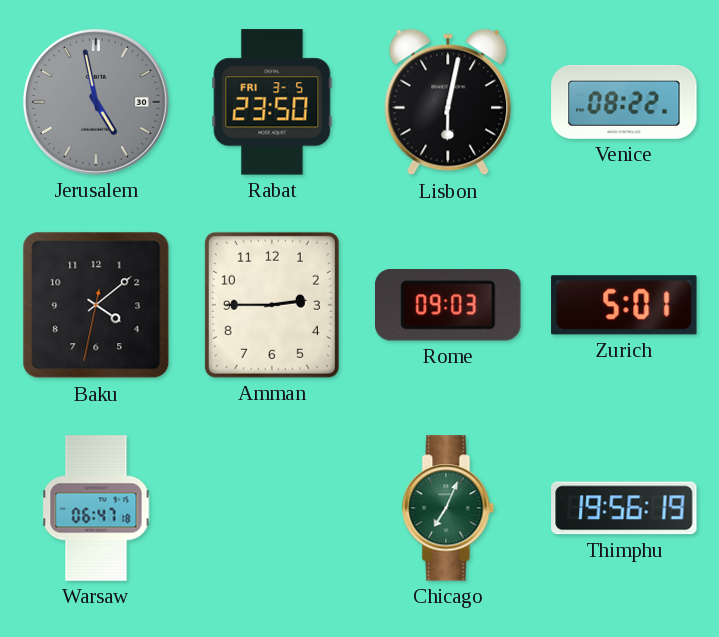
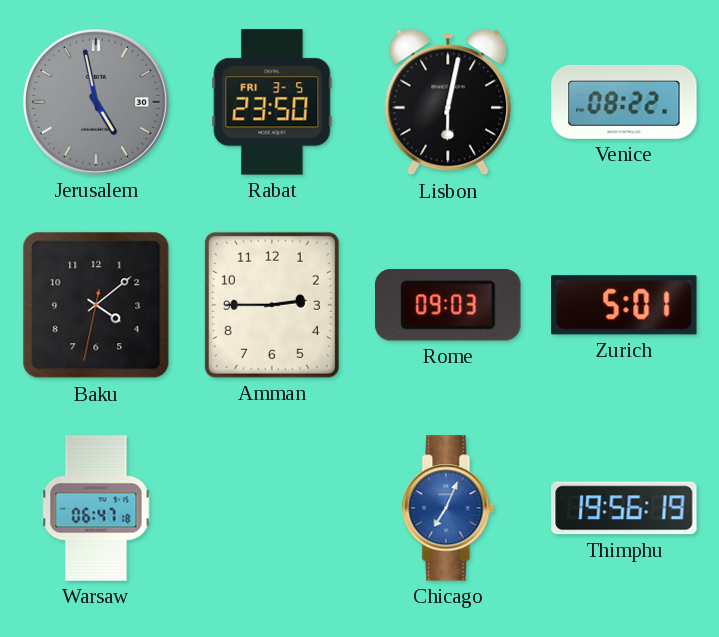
Chicago dial: green -> blue
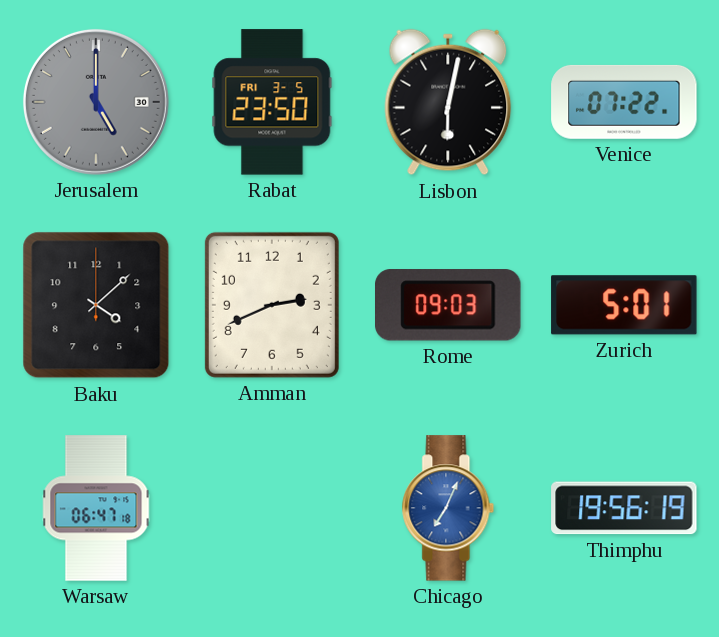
Jerusalem: 4:58 -> 5:00
Venice: 08:22 -> 07:22
Baku: 4:08:32 -> 4:08:00
Amman: 2:45 -> 2:41
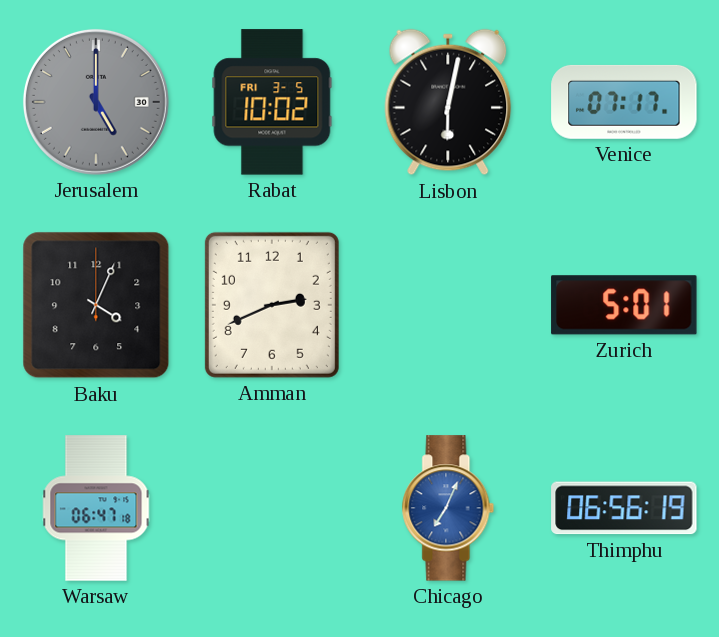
Rabat: 23:50 -> 10:02
Venice: 07:22 -> 07:17
Baku: 4:08 -> 4:04
Rome: 09:03 -> none
Thimphu: 19:56 -> 06:56
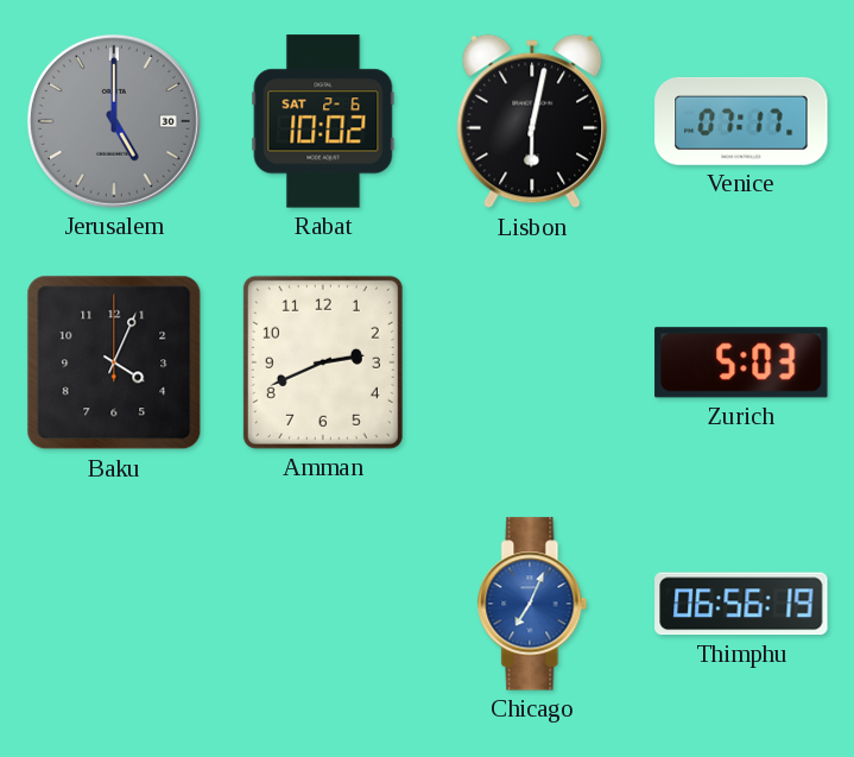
Rabat date: FRI 3-5 -> SAT 2-6
Zurich: 5:01 -> 5:03
Warsaw: 06:47 -> none
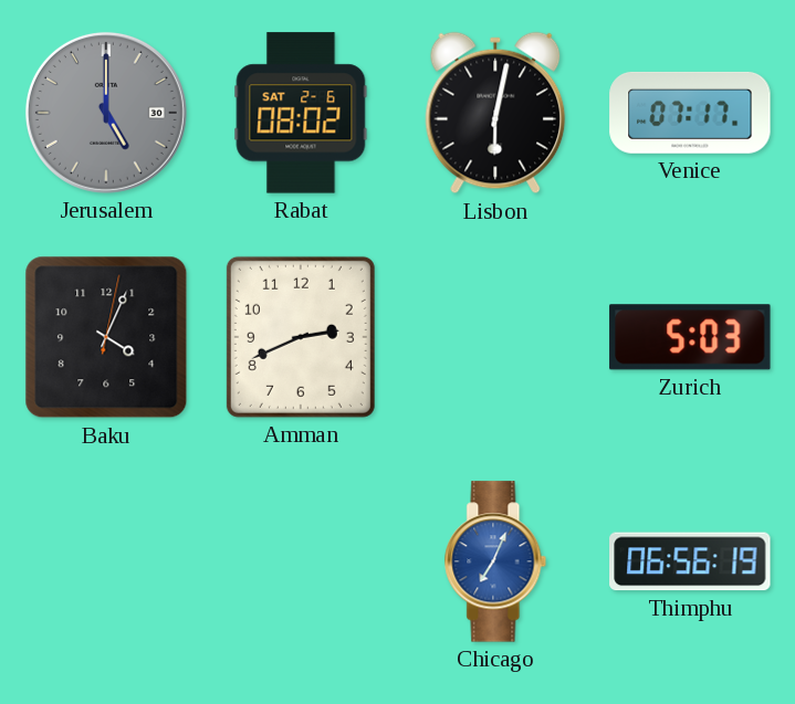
Rabat: 10:02 -> 08:02
Baku: 4:04:00 -> 4:04:02
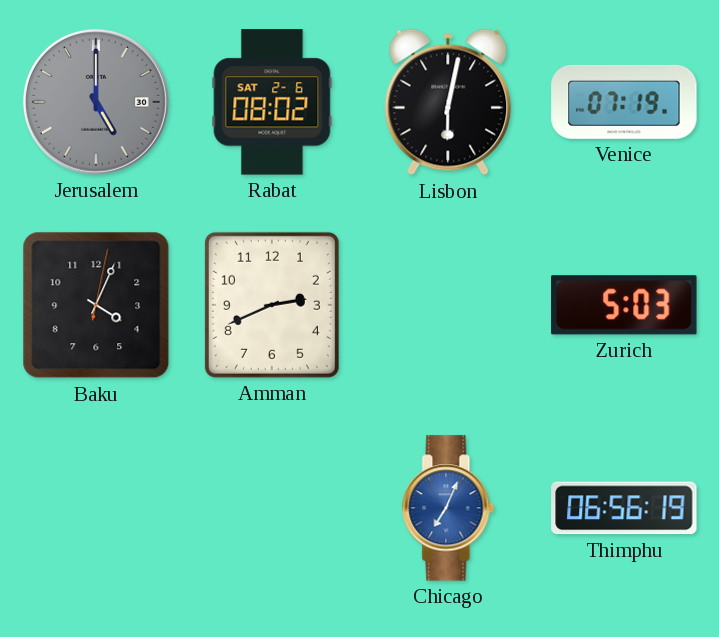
Venice: 07:17 -> 07:19
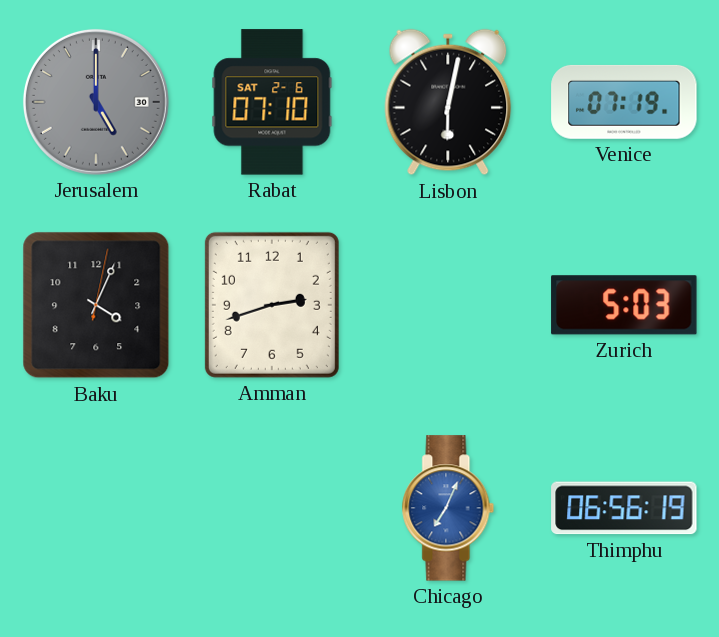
Rabat: 08:02 -> 07:10
Amman: 2:41 -> 2:42
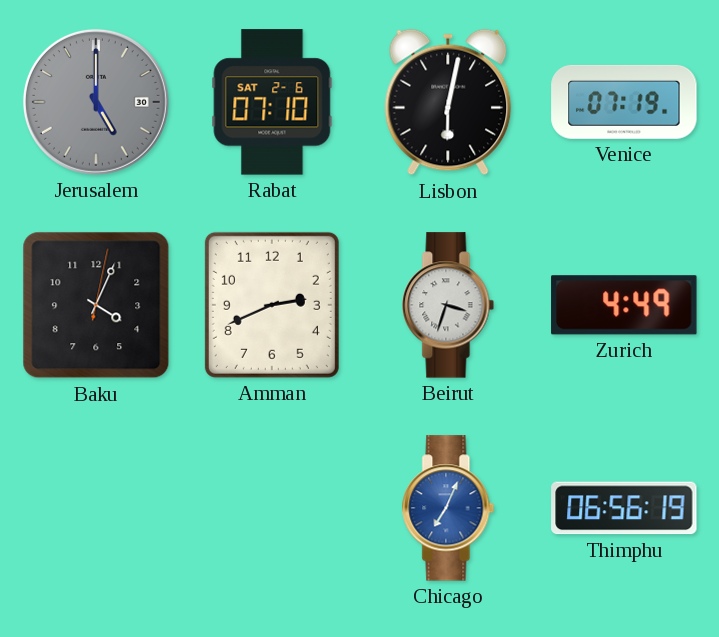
Amman: 2:42 -> 2:41
Beirut: none -> 3:33
Zurich: 5:03 -> 4:49
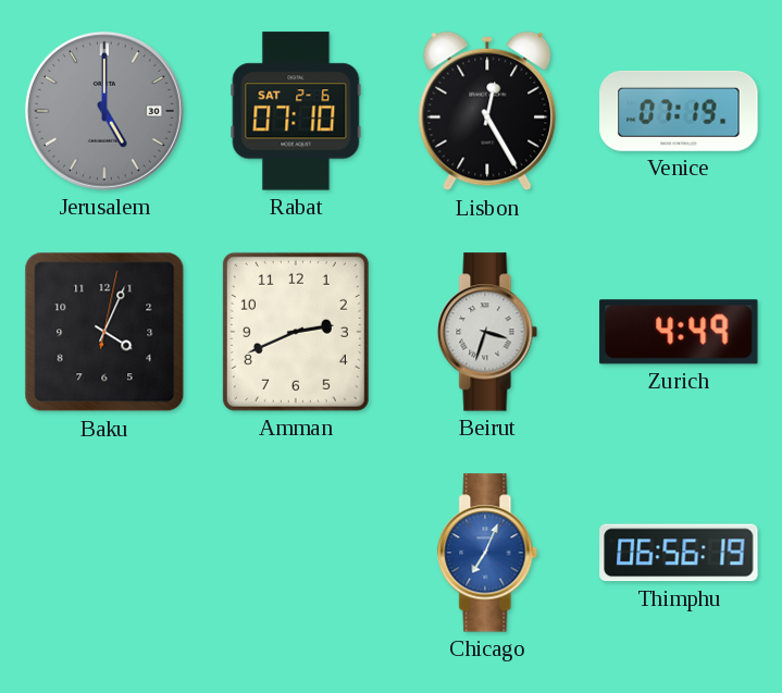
Lisbon: 6:02 -> 12:25
